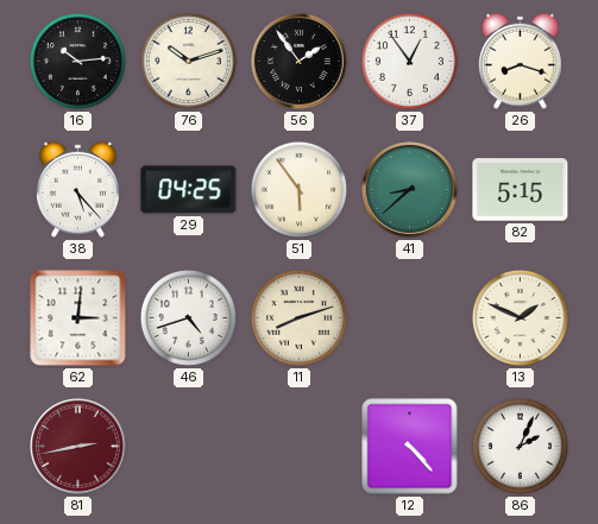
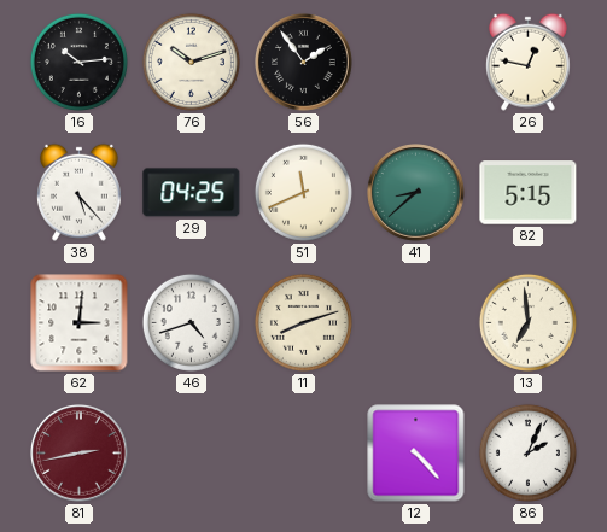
37: 12:54 -> none
26: 8:18 -> 12:47
51: 5:54 -> 11:41
13: 1:49 -> 6:59
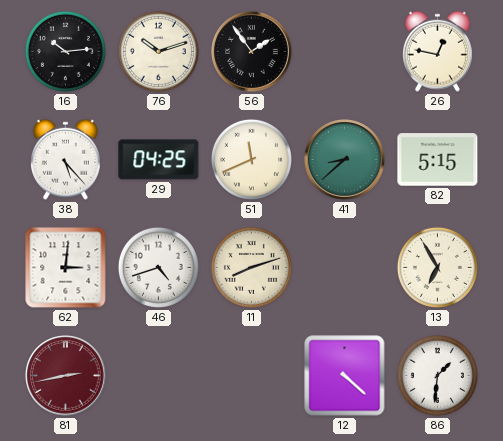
13: 6:59 -> 6:55
12: 4:23 -> 4:22
86: 2:04 -> 1:31
